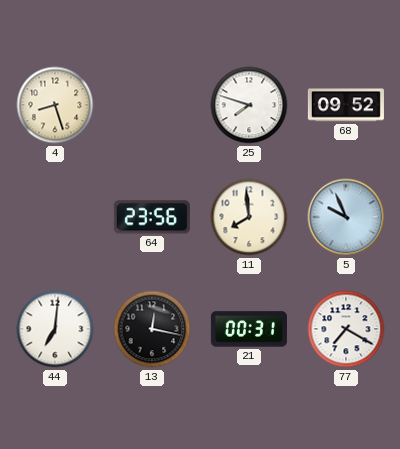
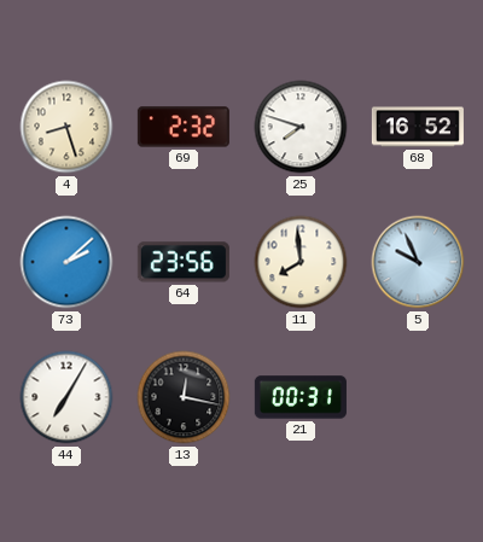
69: none -> 2:32
68: 09:52 -> 16:52
73: none -> 2:08
44: 7:01 -> 7:05
77: 7:20 -> none
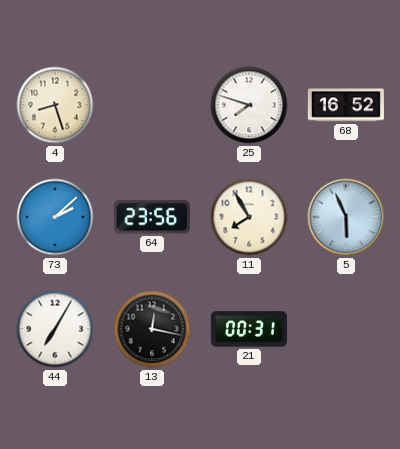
69: 2:32 -> none
11: 7:59 -> 7:55
5: 9:56 -> 5:56
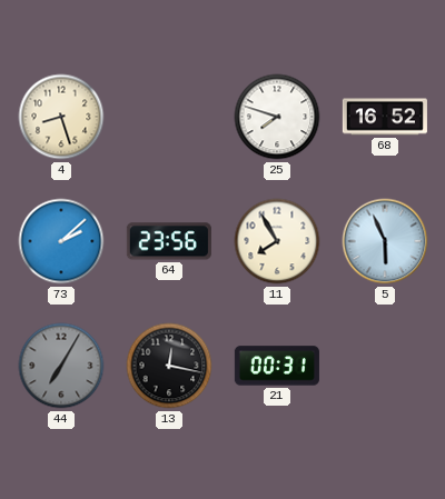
44 dial: white -> grey
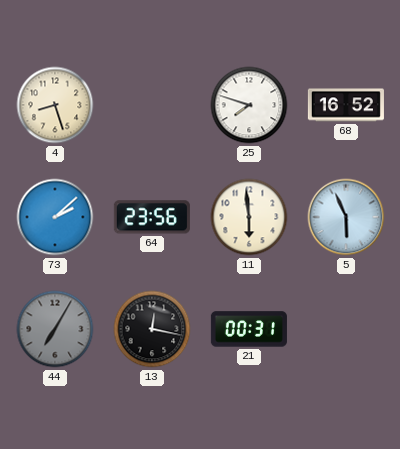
11: 7:55 -> 5:59
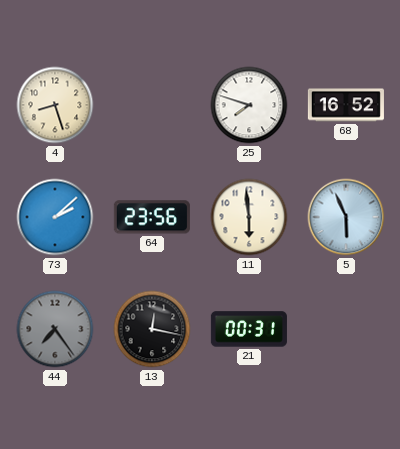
44: 7:05 -> 7:24
